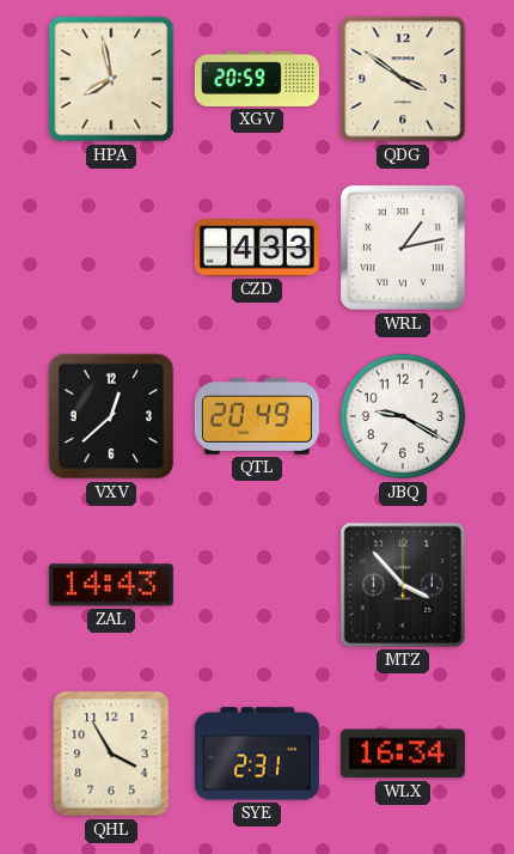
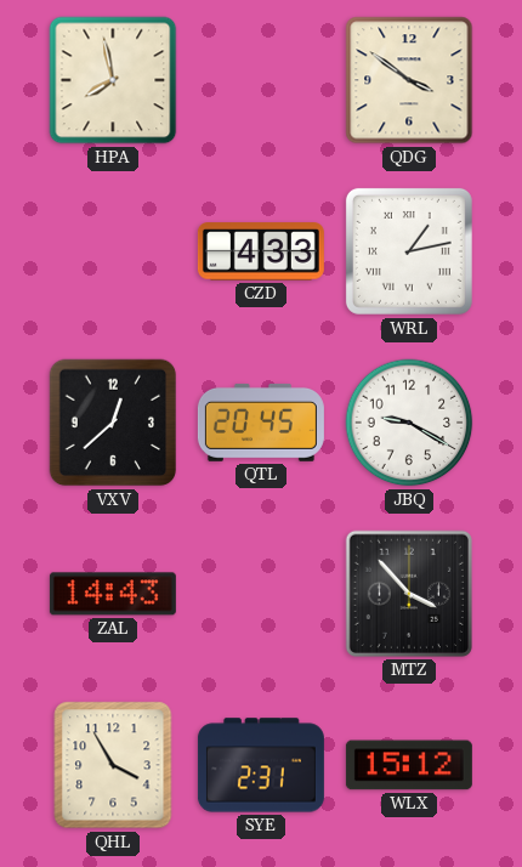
XGV: 20:59 -> none
QTL: 20:49 -> 20:45
WLX: 16:34 -> 15:12
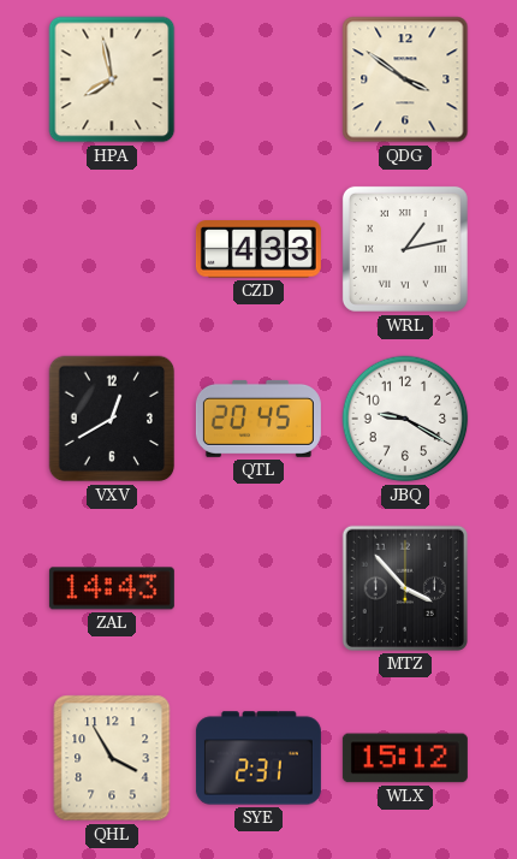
VXV: 12:38 -> 12:40
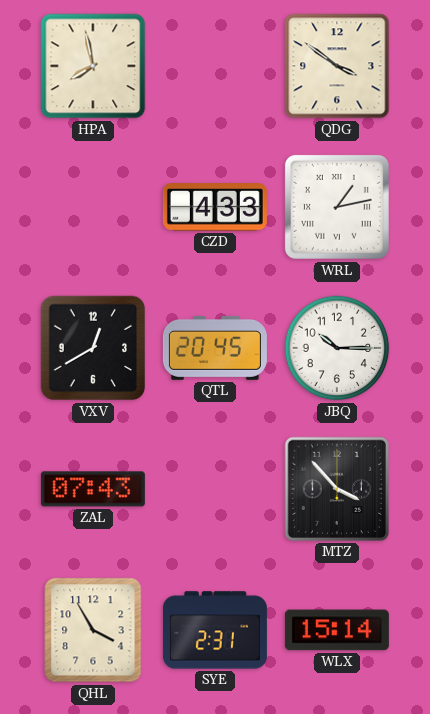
JBQ: 9:20 -> 10:15
ZAL: 14:43 -> 07:43
WLX: 15:12 -> 15:14
